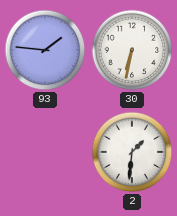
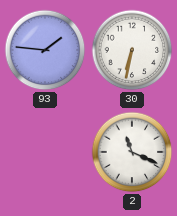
2: 1:31 -> 11:19
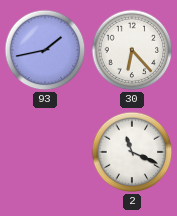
93: 1:46 -> 1:43
30: 6:32 -> 6:23
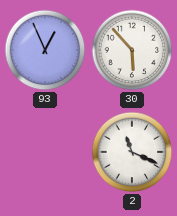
93: 1:43 -> 12:56
30: 6:23 -> 5:53
